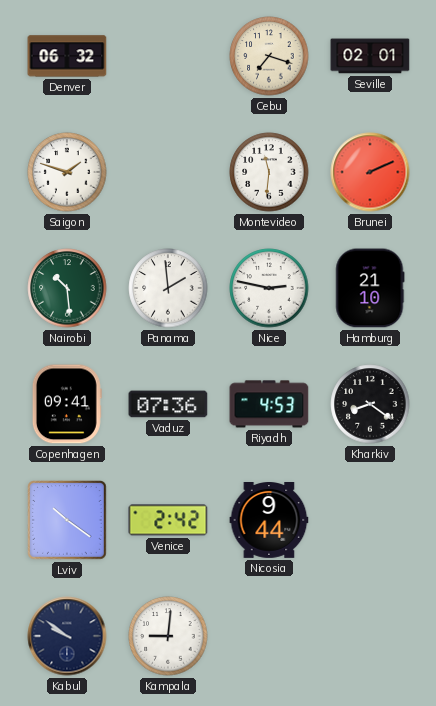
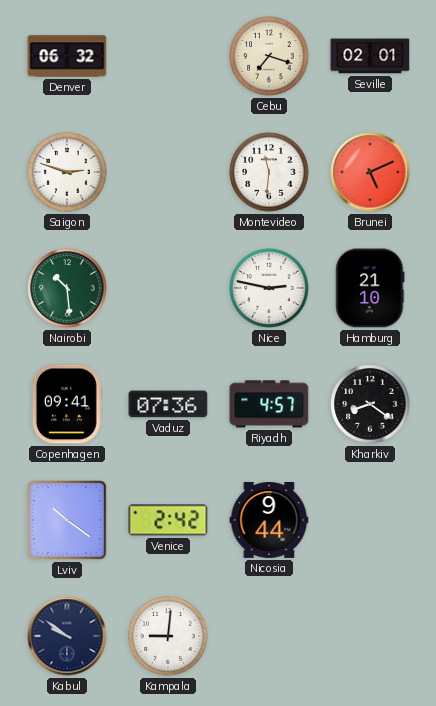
Saigon: 1:48 -> 2:48
Brunei: 2:11 -> 5:11
Panama: 1:59 -> none
Riyadh: 4:53 -> 4:57
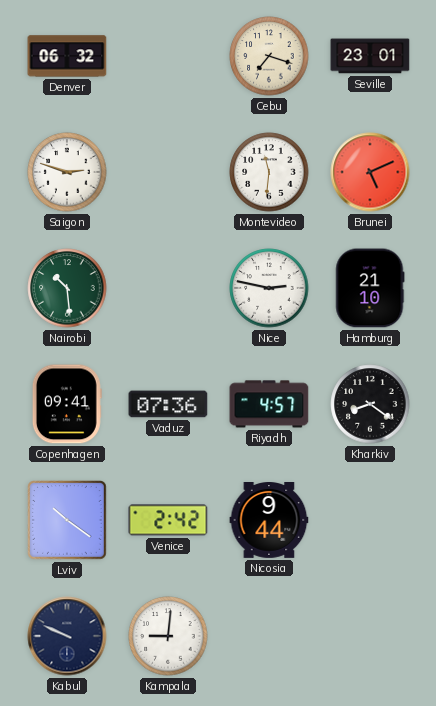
Seville: 02:01 -> 23:01
Kabul: 9:51 -> 9:49
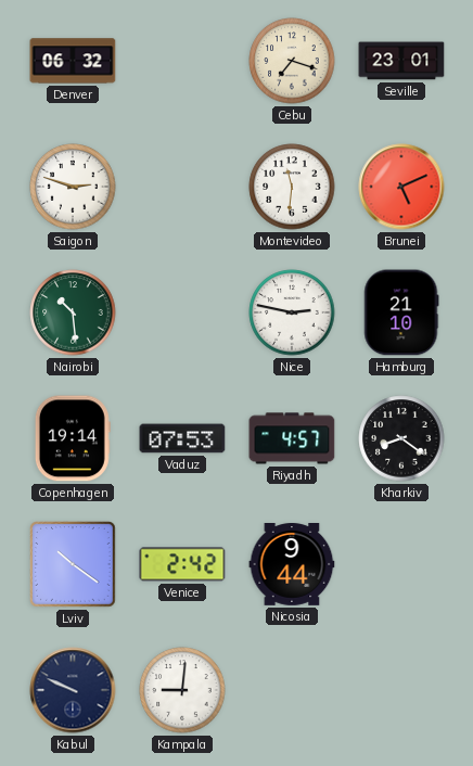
Copenhagen: 09:41 -> 19:14
Vaduz: 07:36 -> 07:53
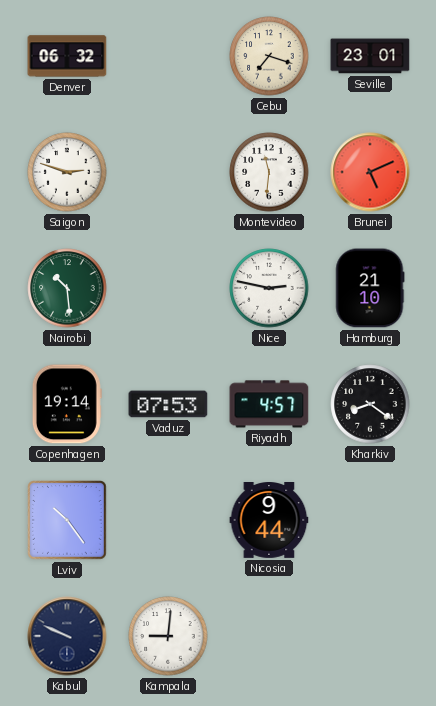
Lviv: 10:21 -> 10:24
Venice: 2:42 -> none
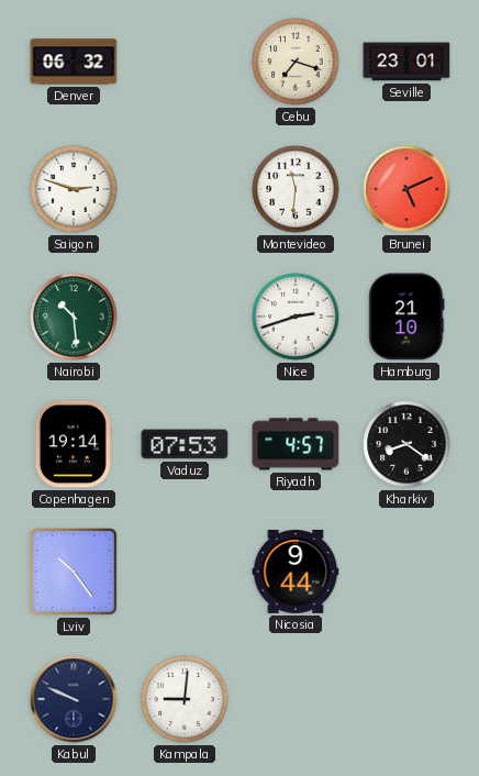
Nice: 2:47 -> 2:42
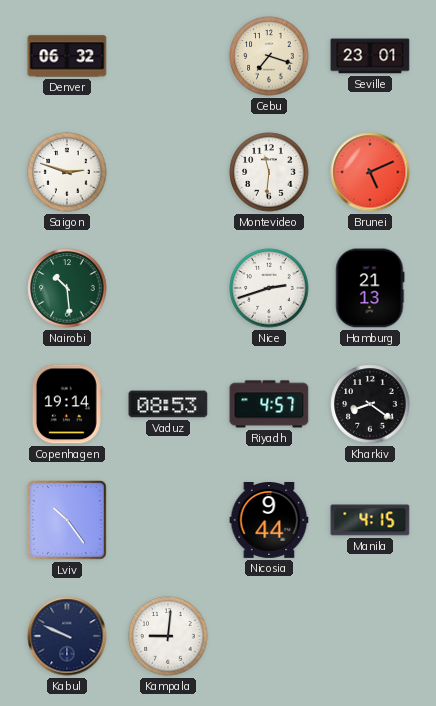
Hamburg: 21:10 -> 21:13
Vaduz: 07:53 -> 08:53
Manila: none -> 4:15
